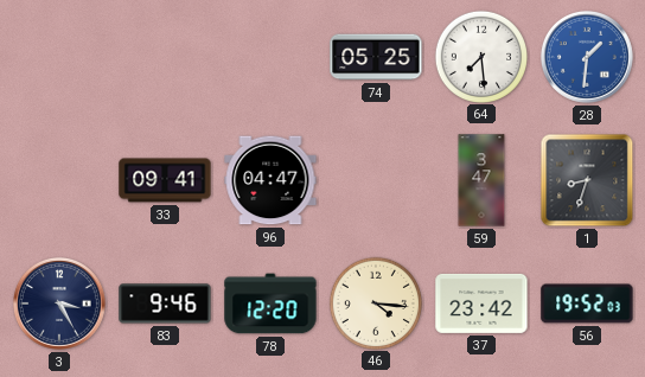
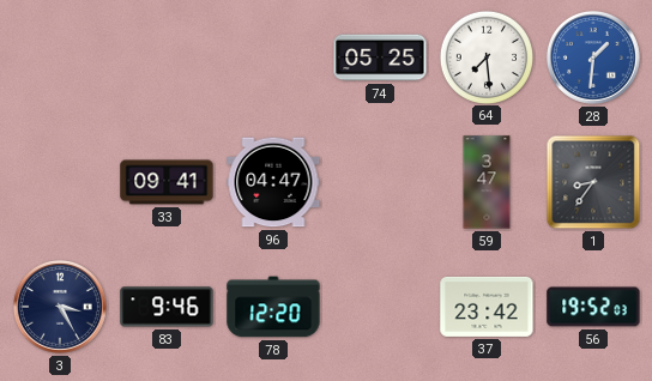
1: 8:33 -> 8:36
46: 4:16 -> none
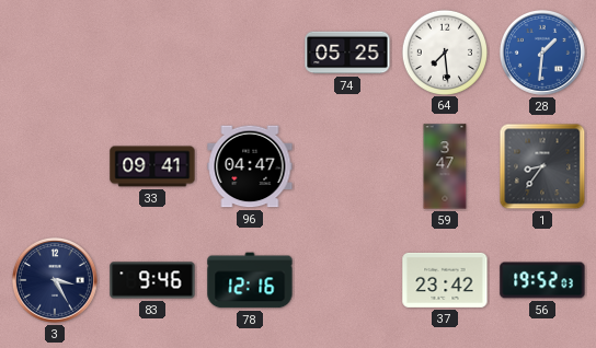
78: 12:20 -> 12:16
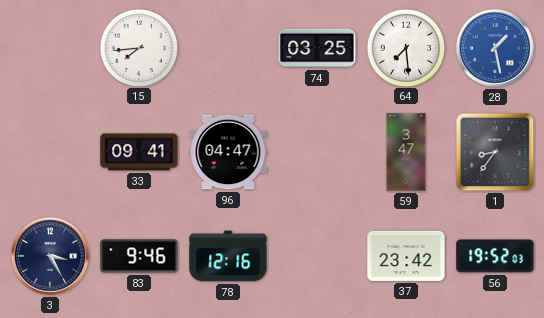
15: none -> 7:44
74: 05:25 -> 03:25
28: 1:31 -> 1:28
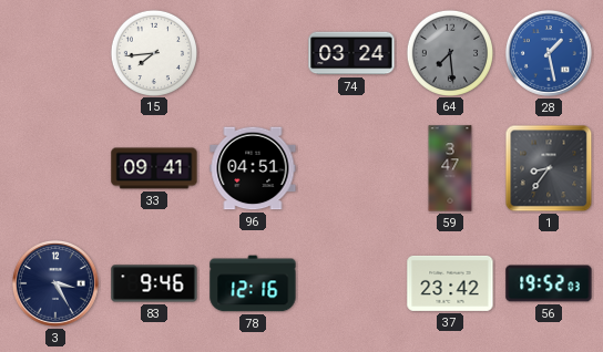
74: 03:25 -> 03:24
64 dial: white -> grey
96: 04:47 -> 04:51
